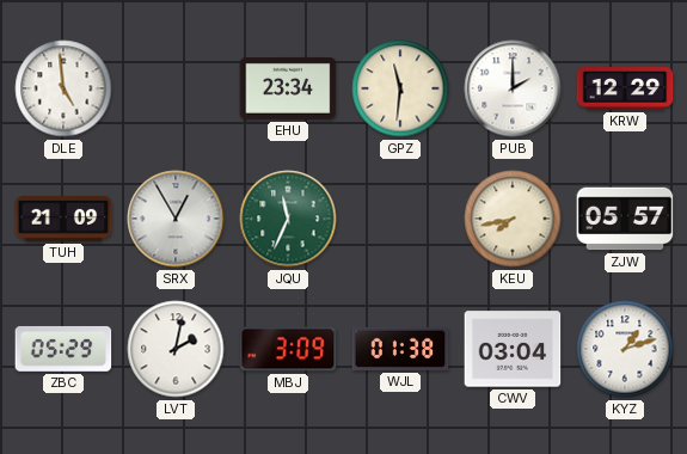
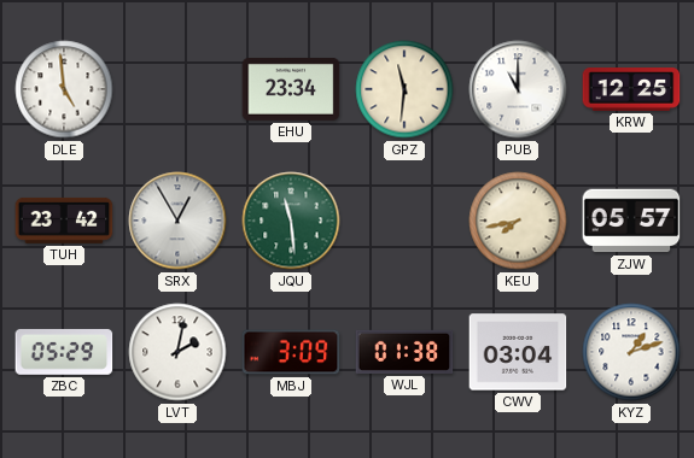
PUB: 2:00 -> 11:00
KRW: 12:29 -> 12:25
TUH: 21:09 -> 23:42
JQU: 11:34 -> 11:29
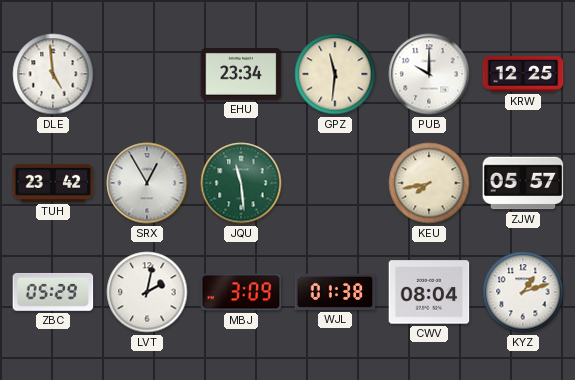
PUB: 11:00 -> 10:00
CWV: 03:04 -> 08:04
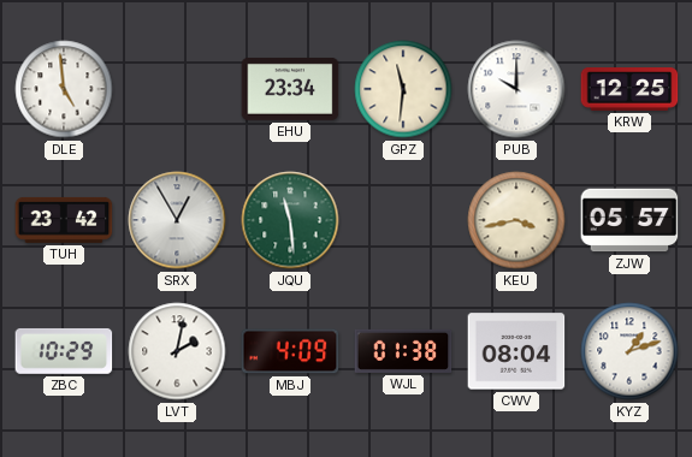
KEU: 7:43 -> 3:43
ZBC: 05:29 -> 10:29
MBJ: 3:09 -> 4:09
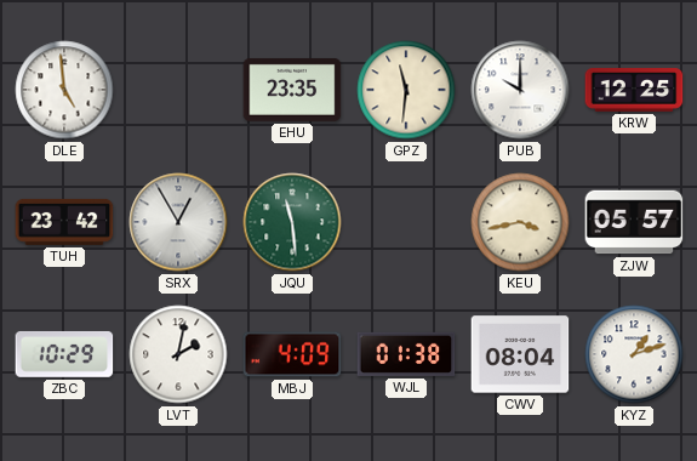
EHU: 23:34 -> 23:35
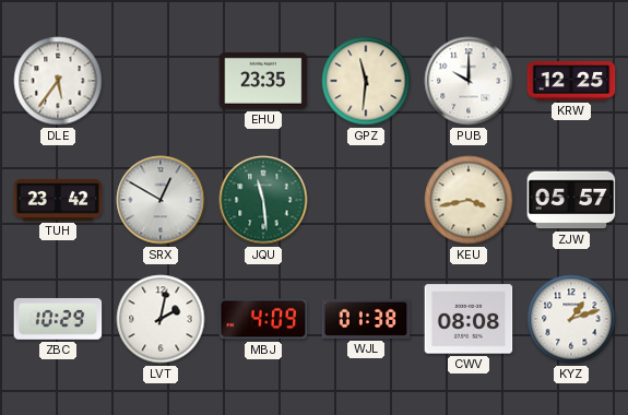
DLE: 4:59 -> 5:36
SRX: 12:55 -> 12:50
CWV: 08:04 -> 08:08
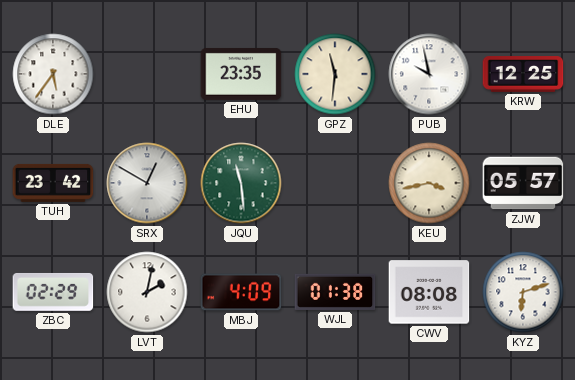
PUB: 10:00 -> 9:58
ZBC: 10:29 -> 02:29
KYZ: 1:12 -> 6:12
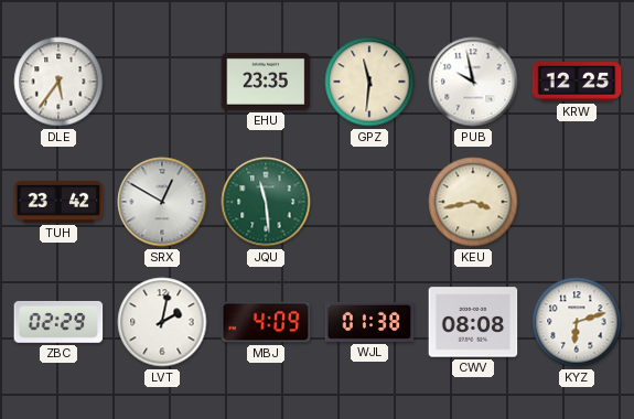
ZJW: 05:57 -> none
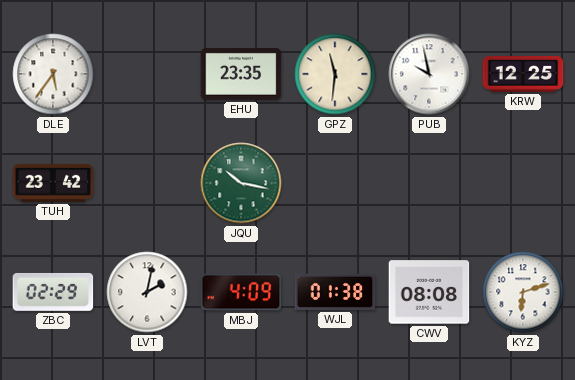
SRX: 12:50 -> none
JQU: 11:29 -> 10:17
KEU: 3:43 -> none
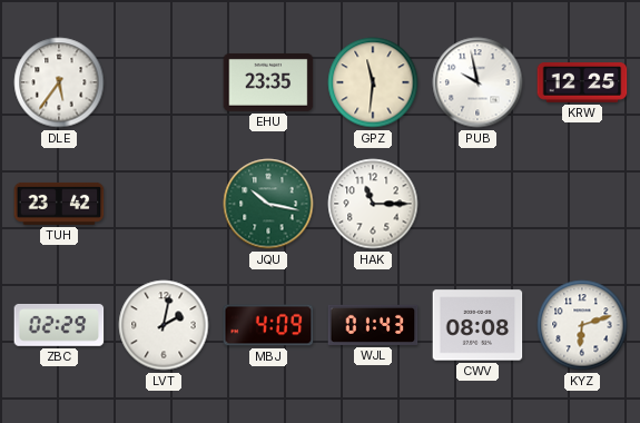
HAK: none -> 11:15
WJL: 01:38 -> 01:43
